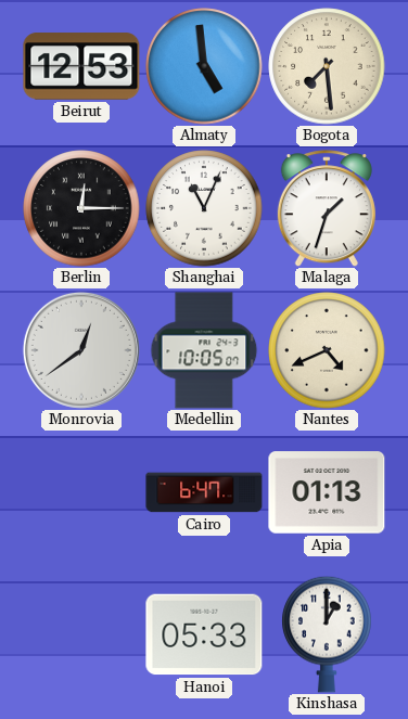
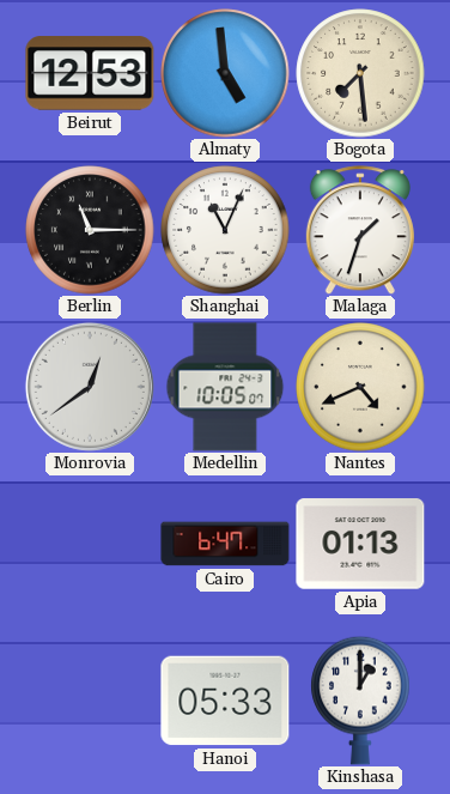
Berlin: 12:15 -> 11:15
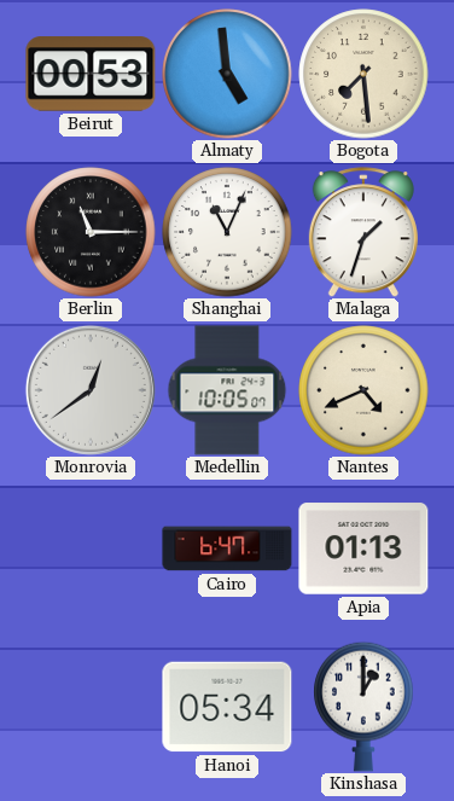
Beirut: 12:53 -> 00:53
Hanoi: 05:33 -> 05:34
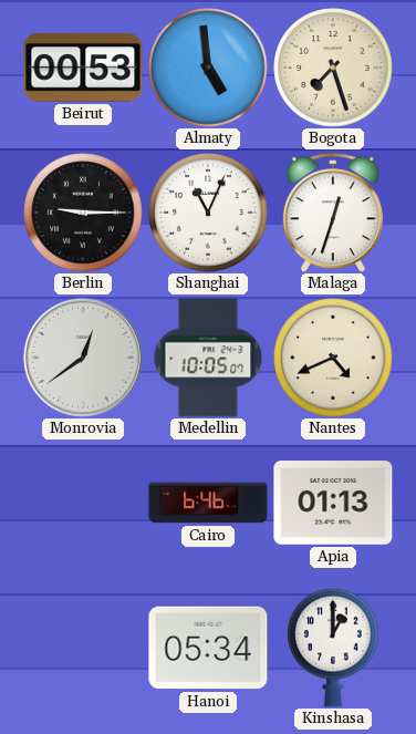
Bogota: 7:29 -> 7:27
Berlin: 11:15 -> 9:15
Malaga: 1:33 -> 12:33
Cairo: 6:47 -> 6:46
